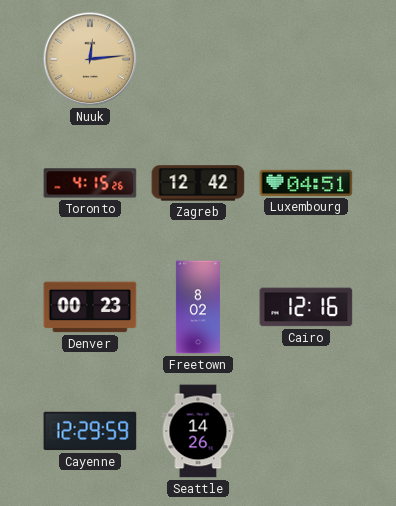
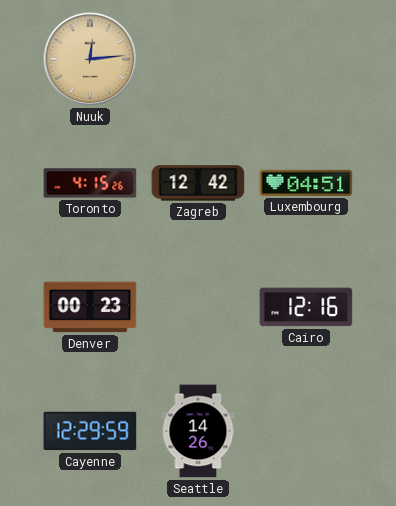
Freetown: 8:02 -> none
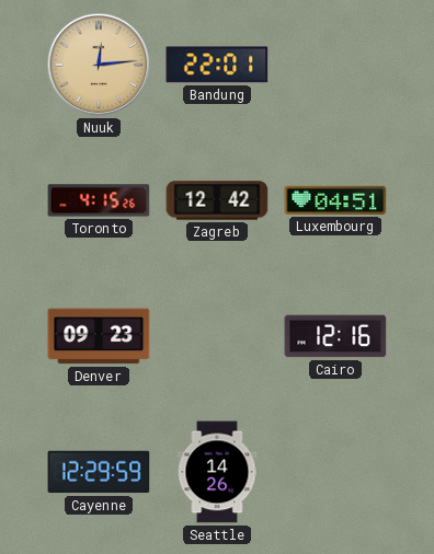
Bandung: none -> 22:01
Denver: 00:23 -> 09:23
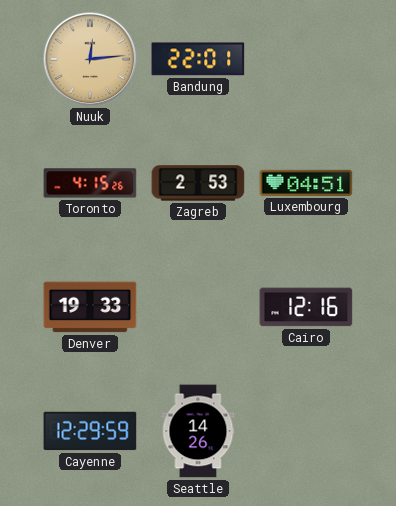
Zagreb: 12:42 -> 2:53
Denver: 09:23 -> 19:33
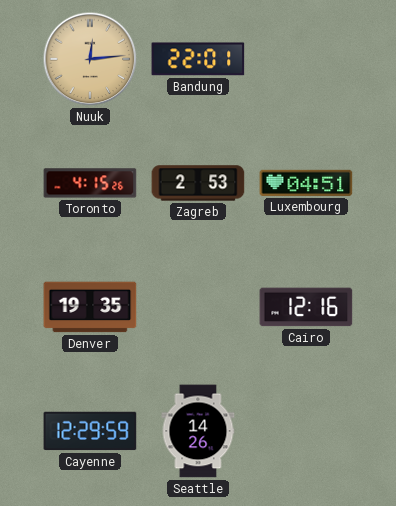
Denver: 19:33 -> 19:35
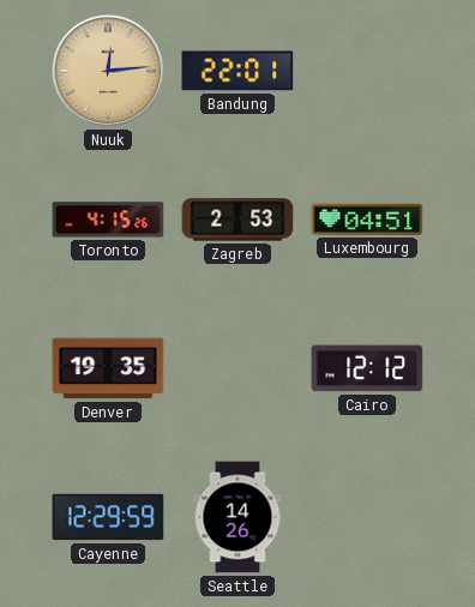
Cairo: 12:16 -> 12:12
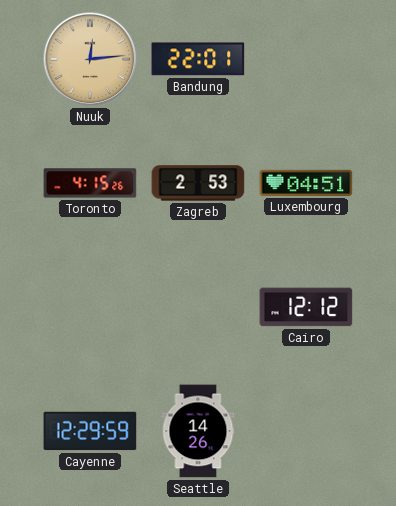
Denver: 19:35 -> none
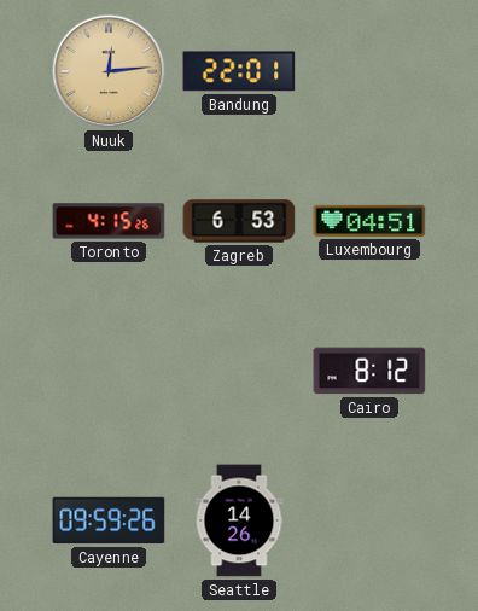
Zagreb: 2:53 -> 6:53
Cairo: 12:12 -> 8:12
Cayenne: 12:29 -> 09:59
